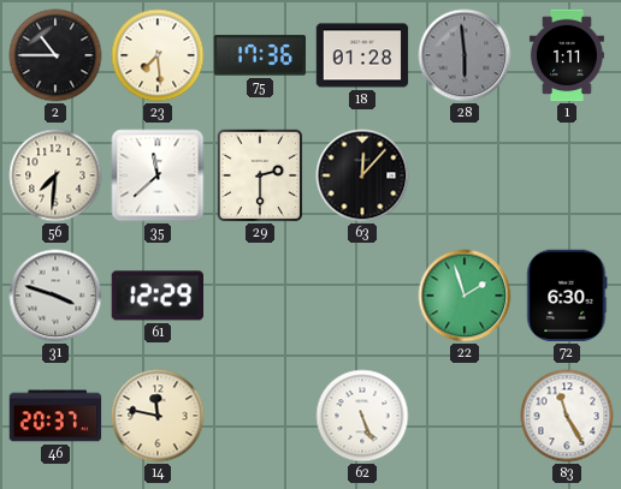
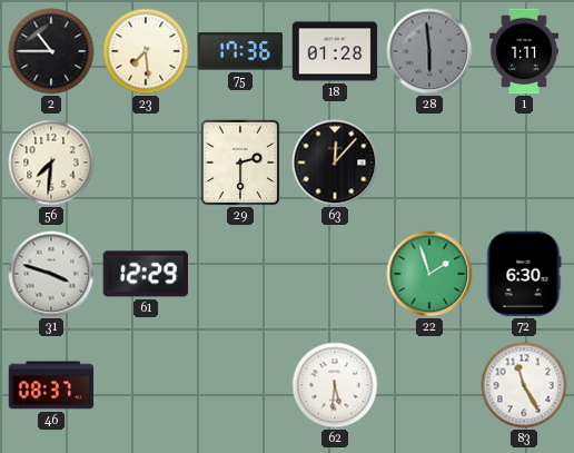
35: 11:38 -> none
46: 20:37 -> 08:37
14: 11:47 -> none
62: 5:26 -> 5:31
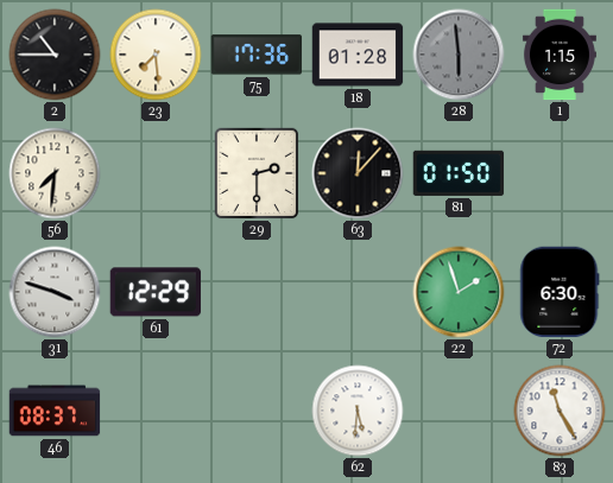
1: 1:11 -> 1:15
81: none -> 01:50
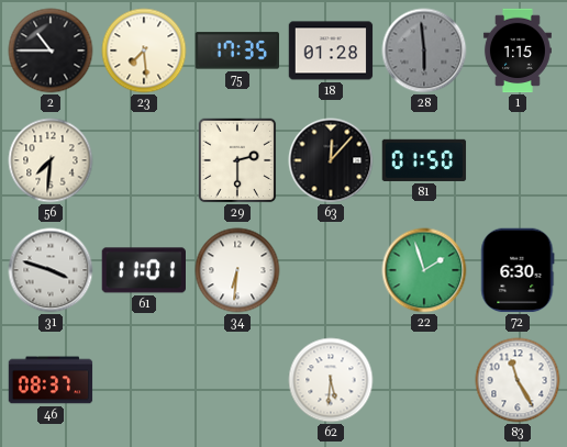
75: 17:36 -> 17:35
61: 12:29 -> 11:01
34: none -> 6:31
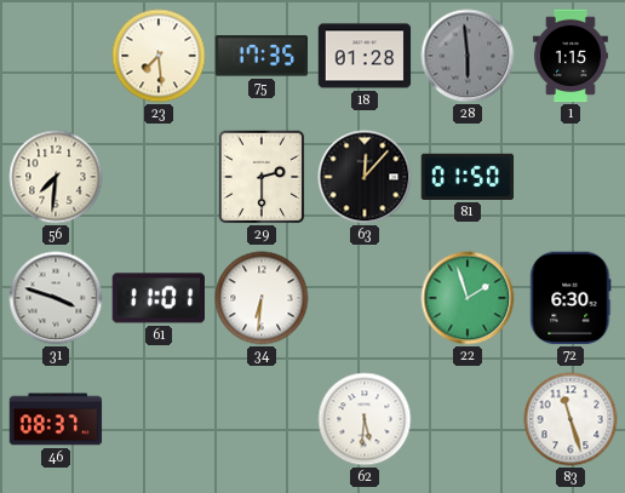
2: 10:45 -> none
83: 11:25 -> 11:27
